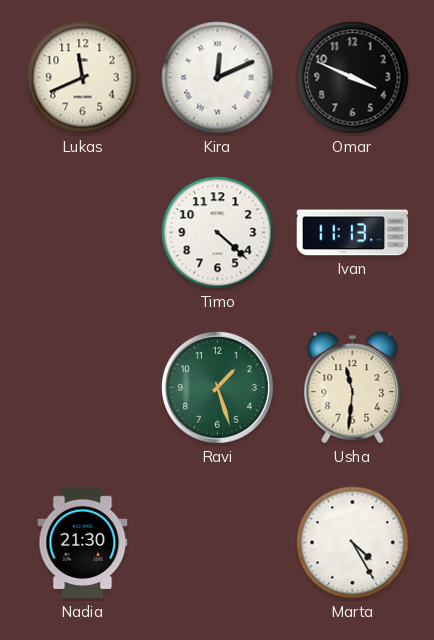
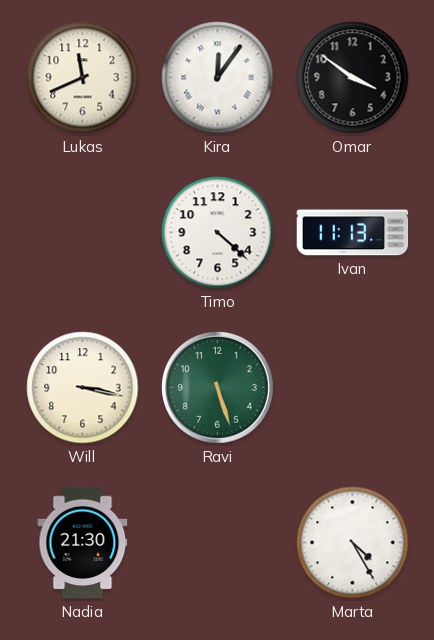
Kira: 12:11 -> 12:06
Omar: 3:49 -> 3:51
Will: none -> 3:17
Ravi: 1:27 -> 5:27
Usha: 11:31 -> none
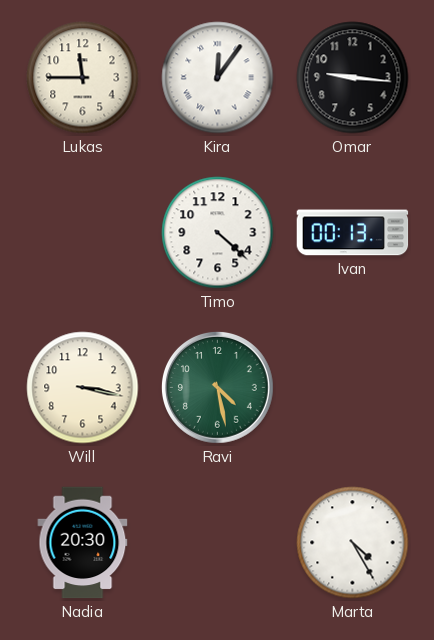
Lukas: 11:41 -> 11:45
Omar: 3:51 -> 9:16
Ivan: 11:13 -> 00:13
Ravi: 5:27 -> 4:28
Nadia: 21:30 -> 20:30
